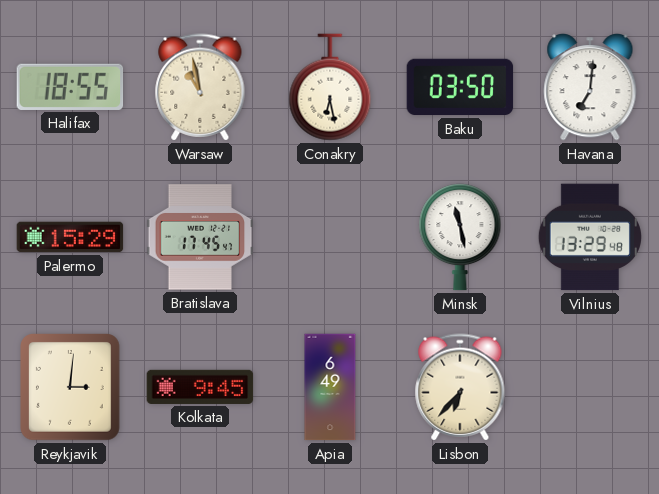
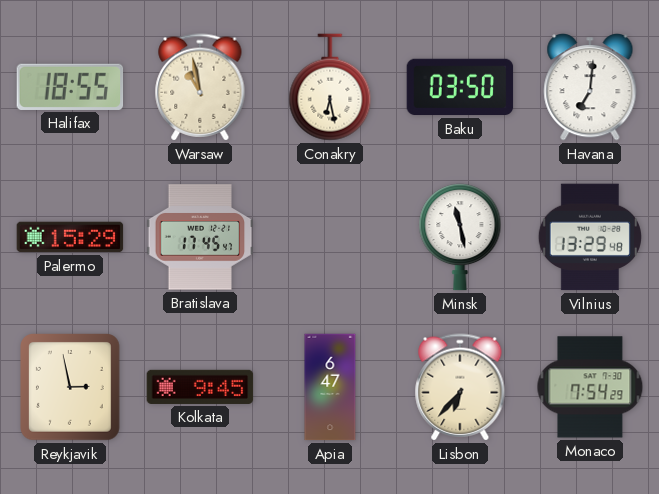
Reykjavik: 3:01 -> 2:58
Apia: 6:49 -> 6:47
Monaco: none -> 7:54
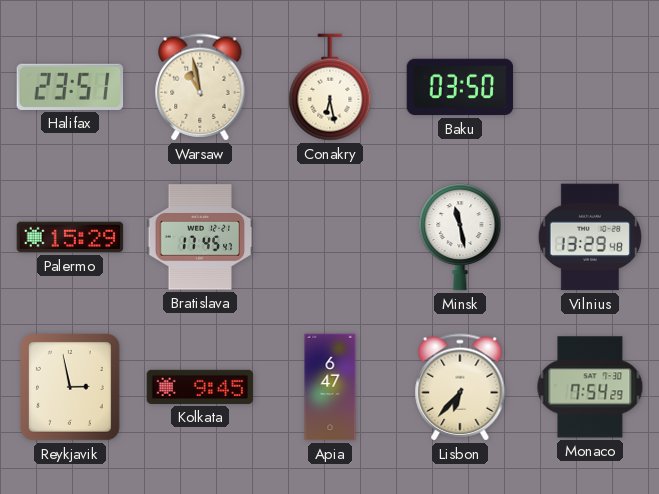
Halifax: 18:55 -> 23:51
Havana: 7:01 -> none
